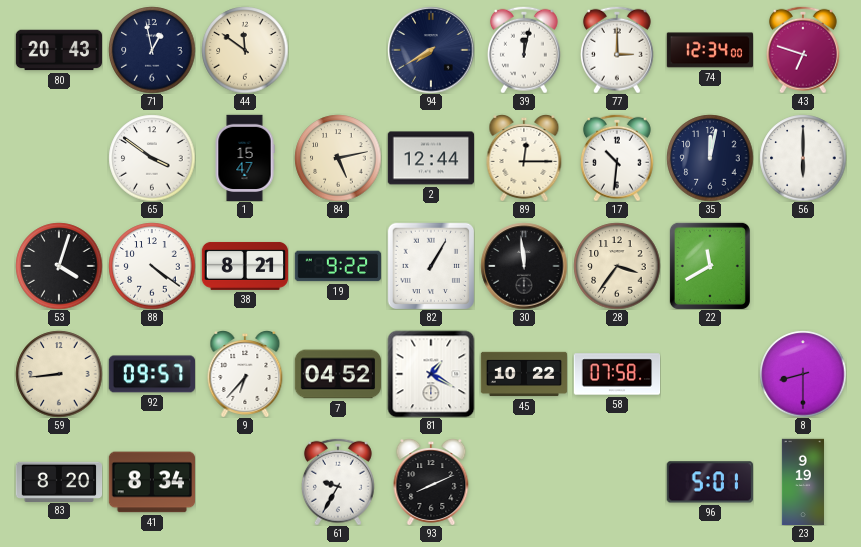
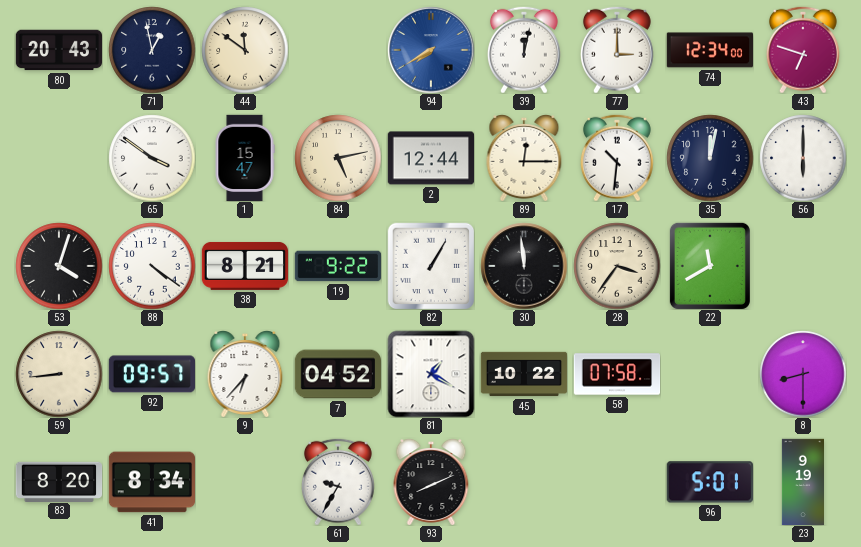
94 dial: navy -> blue
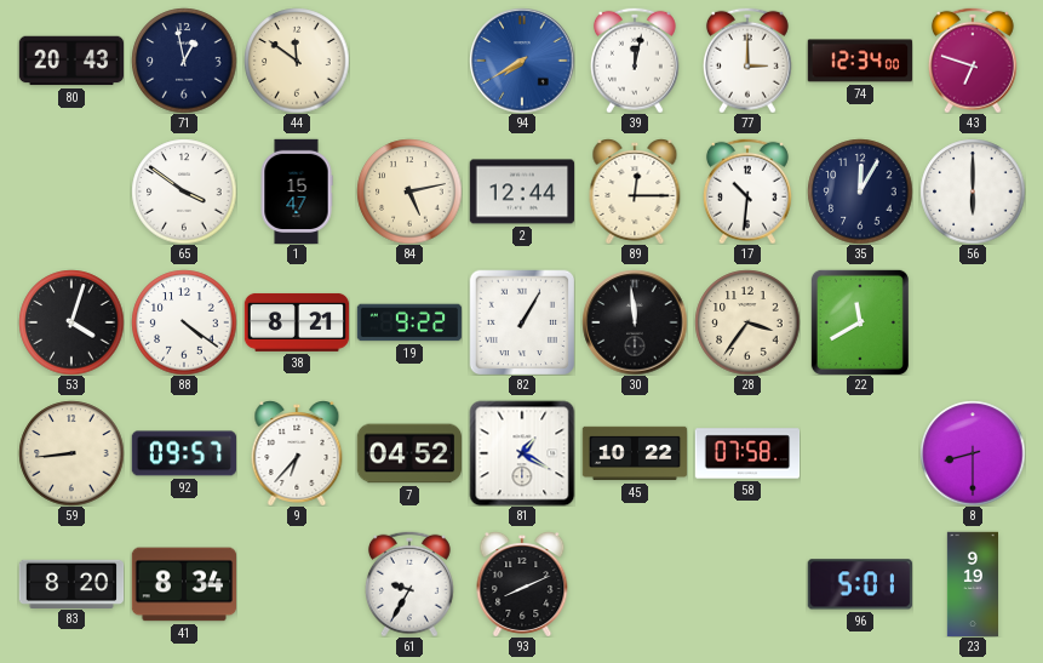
35: 12:02 -> 12:05
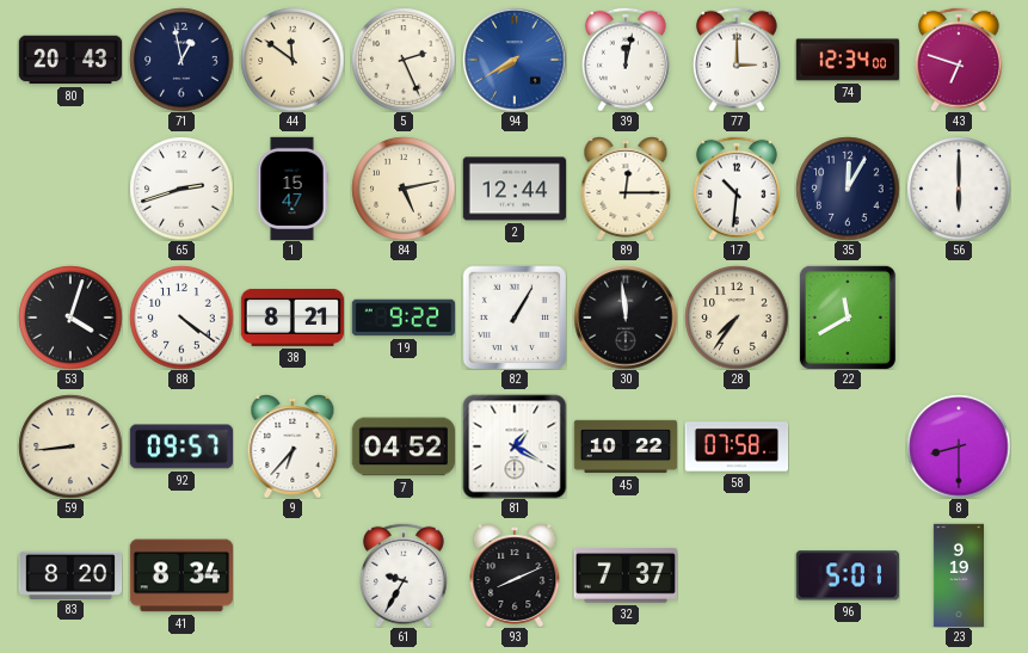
5: none -> 2:26
65: 3:51 -> 2:42
28: 3:36 -> 7:36
32: none -> 7:37
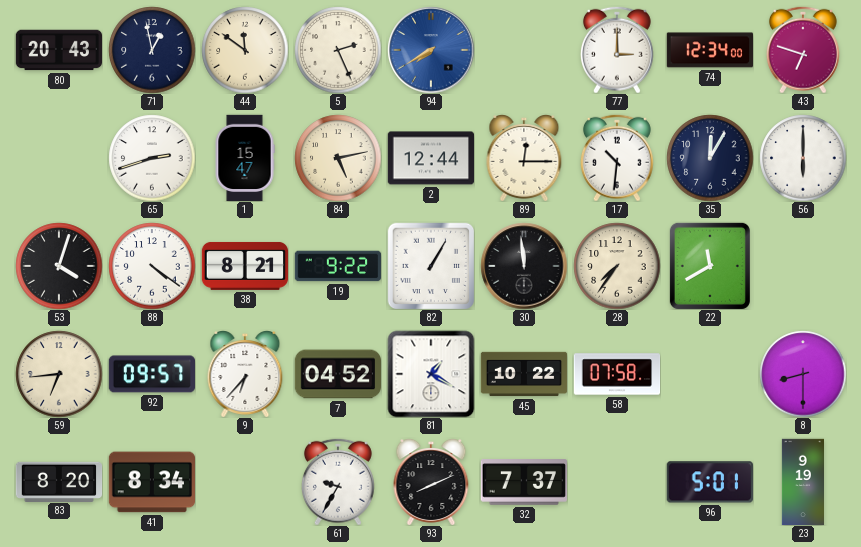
39: 12:02 -> none
59: 8:44 -> 6:44
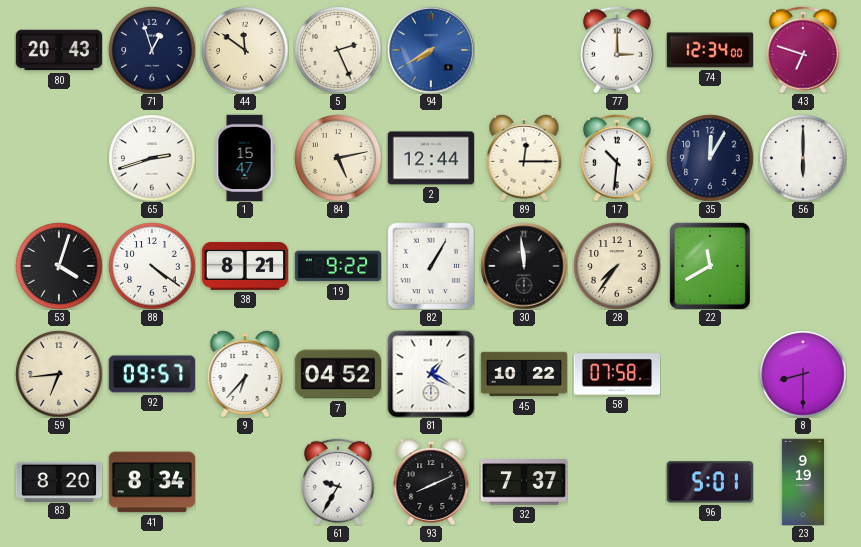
71: 12:58 -> 12:57
